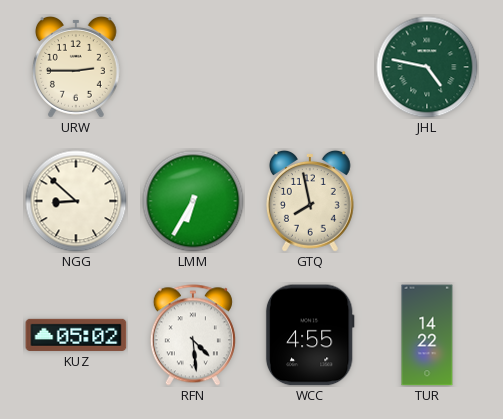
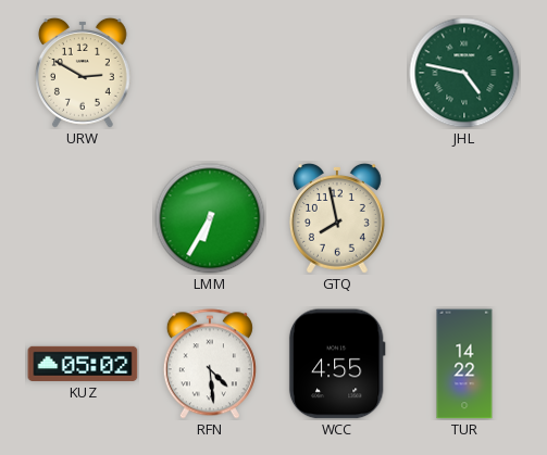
URW: 2:45 -> 2:50
NGG: 8:52 -> none
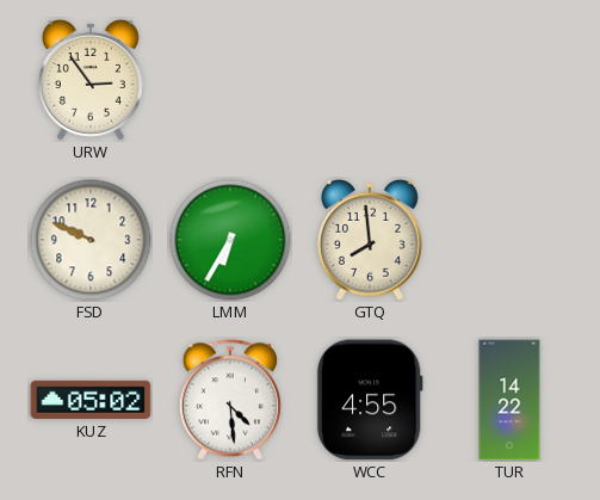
URW: 2:50 -> 2:54
JHL: 4:47 -> none
FSD: none -> 9:49
GTQ: 7:58 -> 7:59
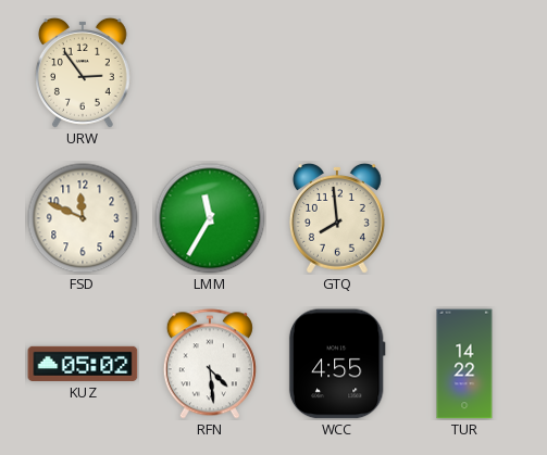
FSD: 9:49 -> 11:49
LMM: 6:35 -> 11:35
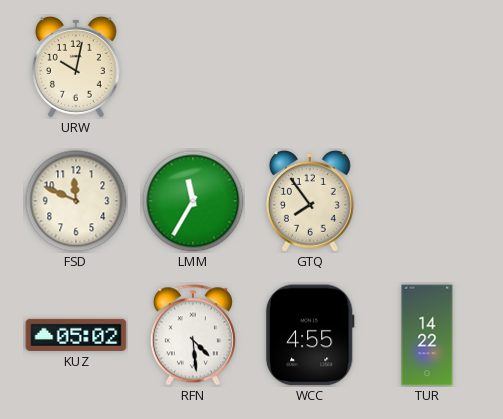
URW: 2:54 -> 10:02
GTQ: 7:59 -> 7:54
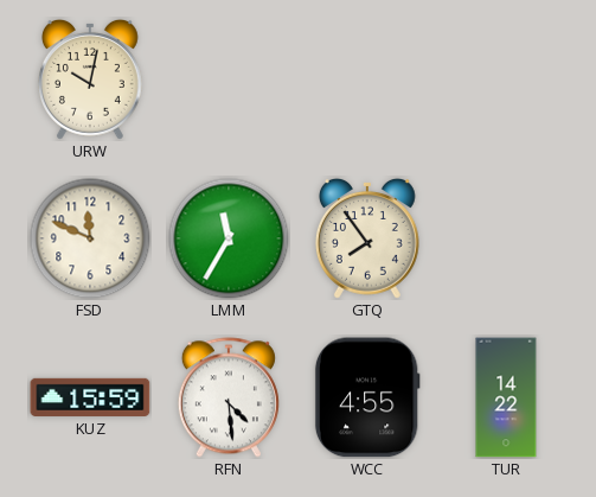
KUZ: 05:02 -> 15:59
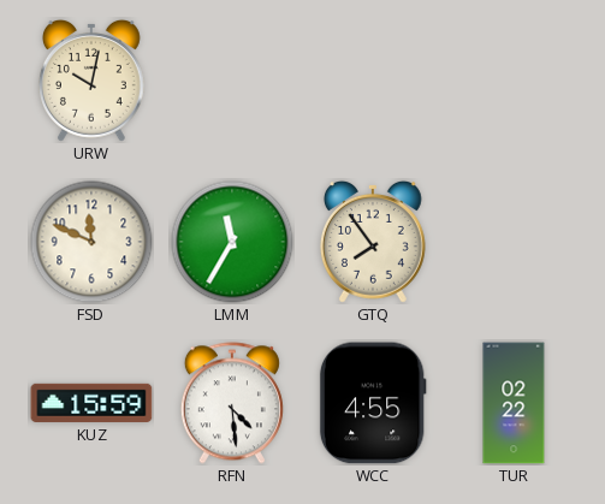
TUR: 14:22 -> 02:22
